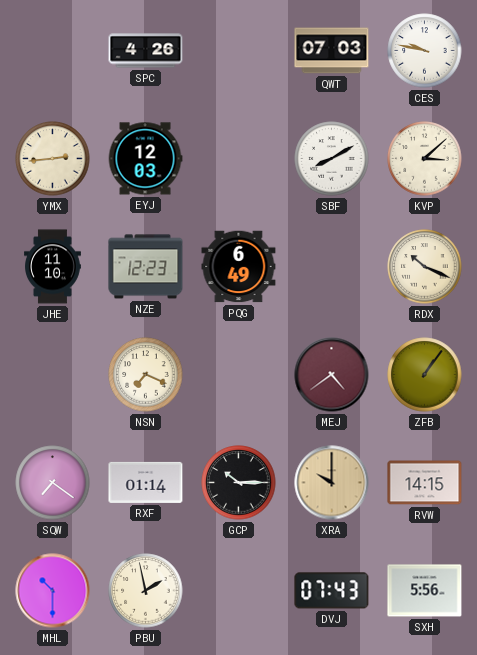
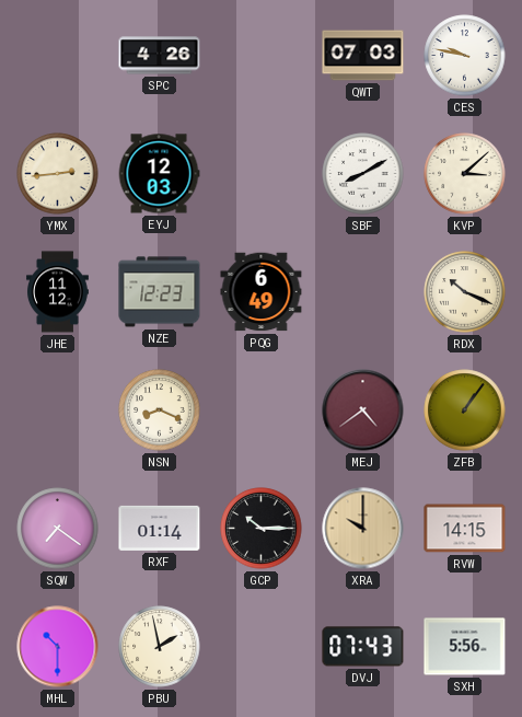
JHE: 11:10 -> 11:12
NSN: 7:19 -> 8:19
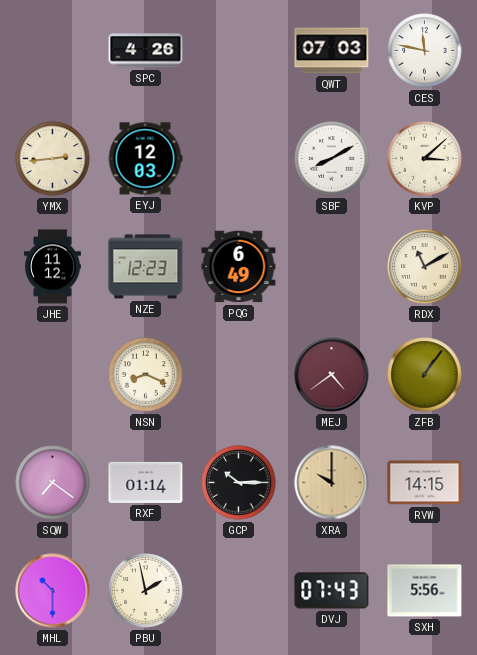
CES: 9:47 -> 11:47
RDX: 10:19 -> 11:10
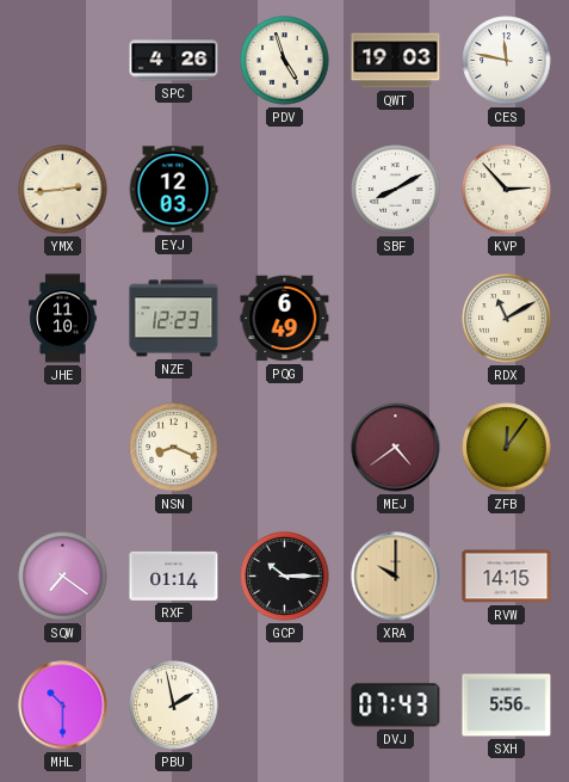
PDV: none -> 4:57
QWT: 07:03 -> 19:03
KVP: 3:08 -> 2:53
JHE: 11:12 -> 11:10
ZFB: 1:06 -> 12:06
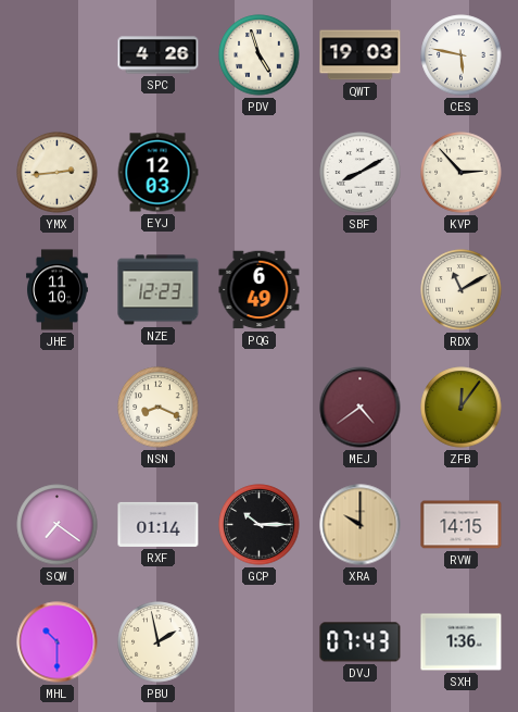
CES: 11:47 -> 5:47
SXH: 5:56 -> 1:36
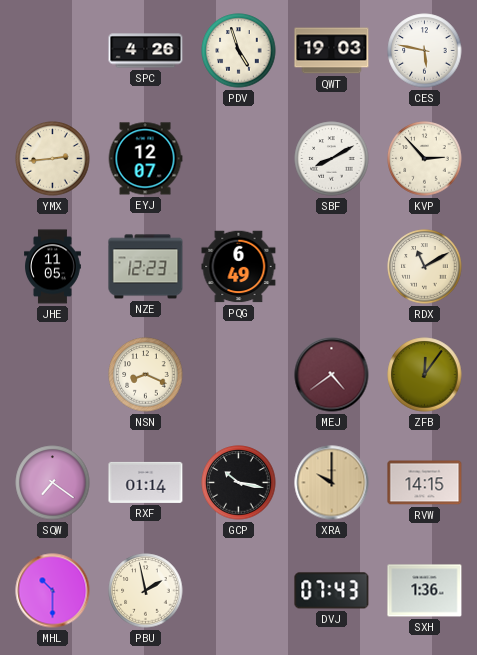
EYJ: 12:03 -> 12:07
JHE: 11:10 -> 11:05
GCP: 10:15 -> 10:17
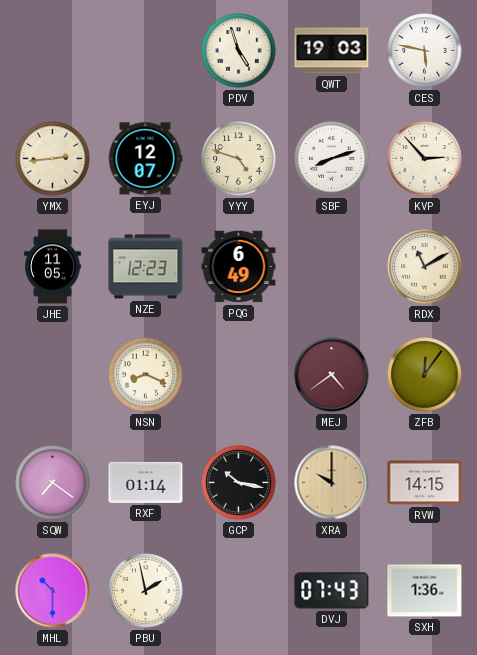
SPC: 4:26 -> none
YYY: none -> 4:48
SBF: 8:10 -> 8:12
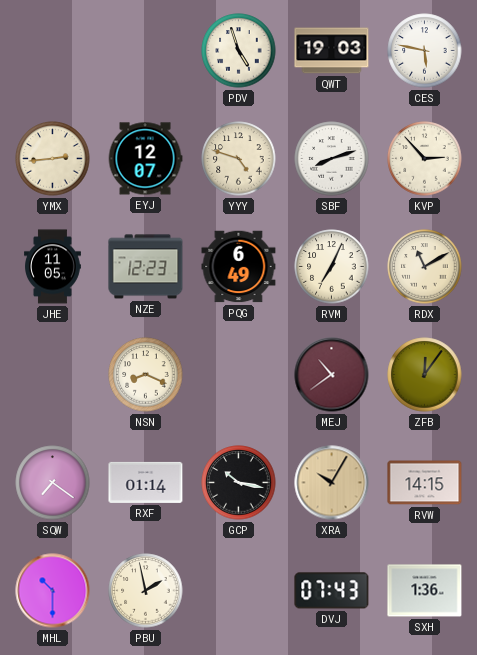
RVM: none -> 7:04
MEJ: 4:39 -> 10:39
XRA: 10:00 -> 10:05
